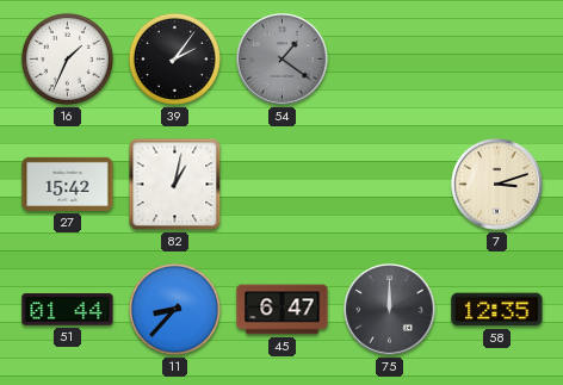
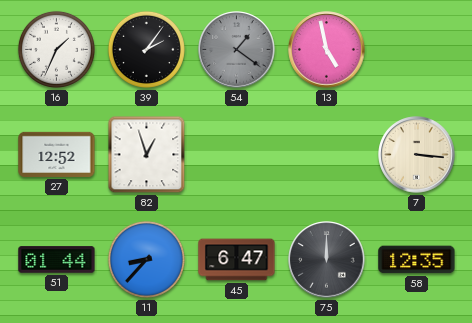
13: none -> 4:58
27: 15:42 -> 12:52
82: 1:02 -> 12:57
7: 3:12 -> 3:16
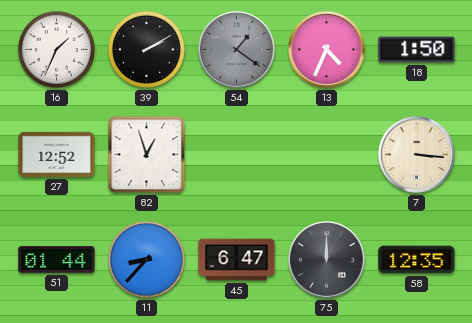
39: 2:06 -> 2:10
13: 4:58 -> 4:34
18: none -> 1:50
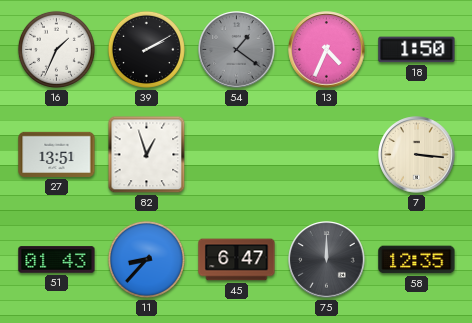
27: 12:52 -> 13:51
51: 01:44 -> 01:43
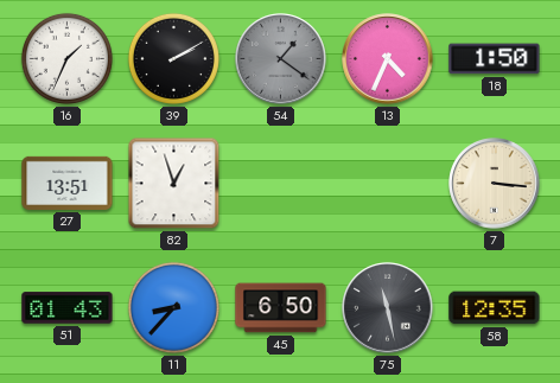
45: 6:47 -> 6:50
75: 12:00 -> 11:28
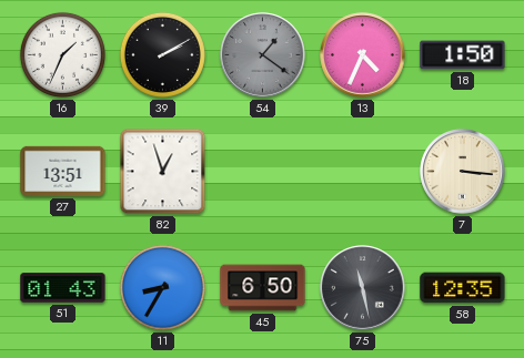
11: 8:37 -> 8:35
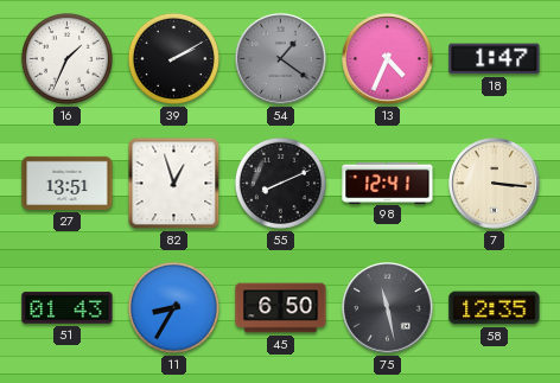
18: 1:50 -> 1:47
55: none -> 8:11
98: none -> 12:41
